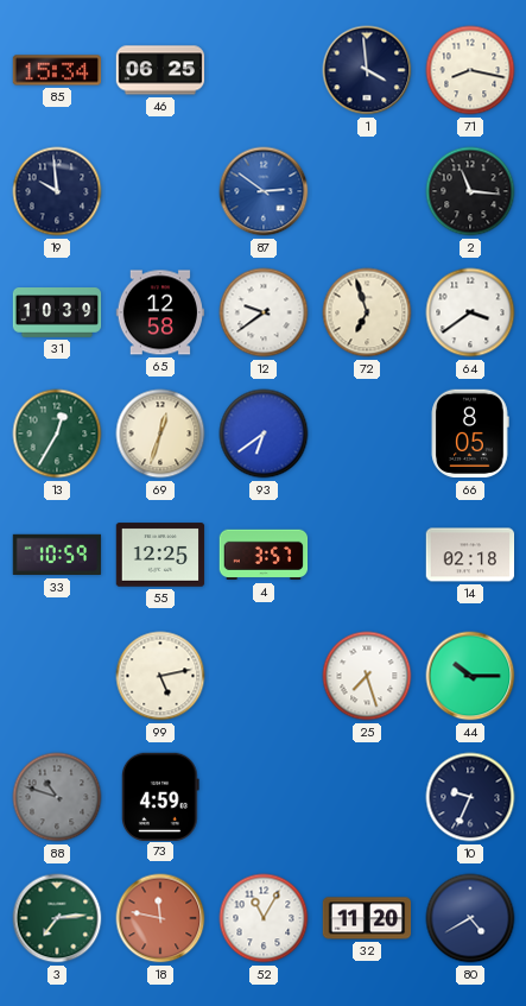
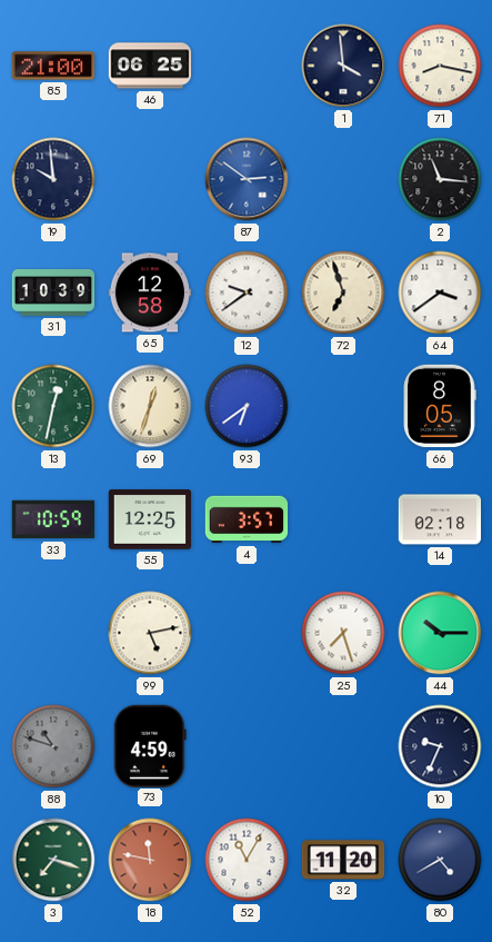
85: 15:34 -> 21:00
13: 12:35 -> 12:32
3: 7:14 -> 7:18
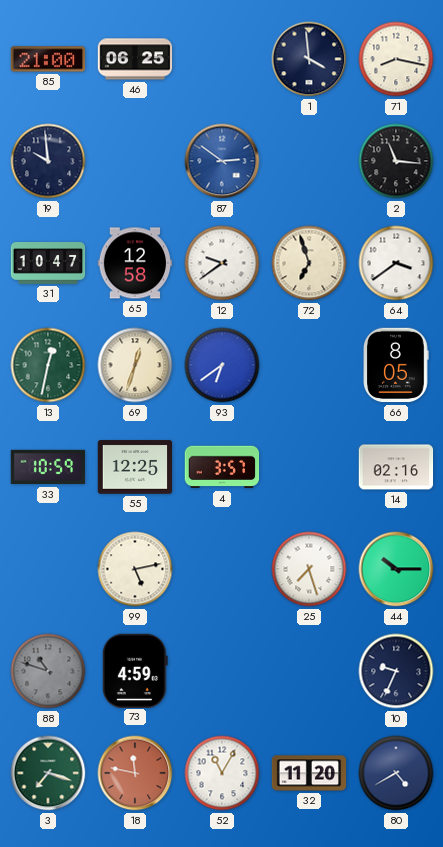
31: 10:39 -> 10:47
14: 02:18 -> 02:16
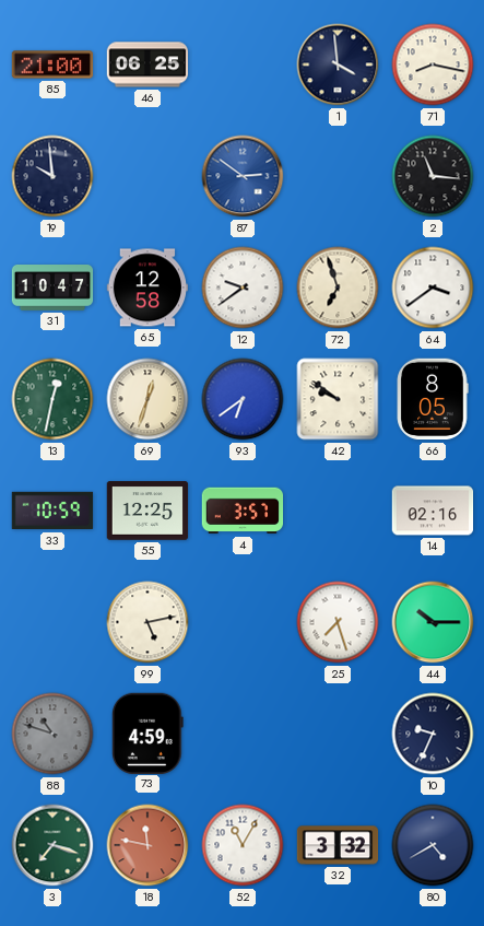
42: none -> 9:51
32: 11:20 -> 3:32
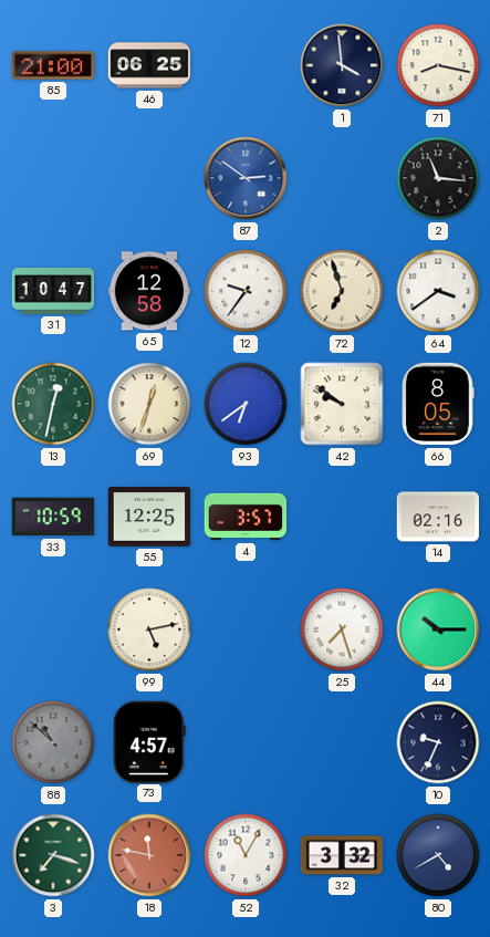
19: 9:59 -> none
12: 9:39 -> 9:36
88: 10:48 -> 10:52
73: 4:59 -> 4:57
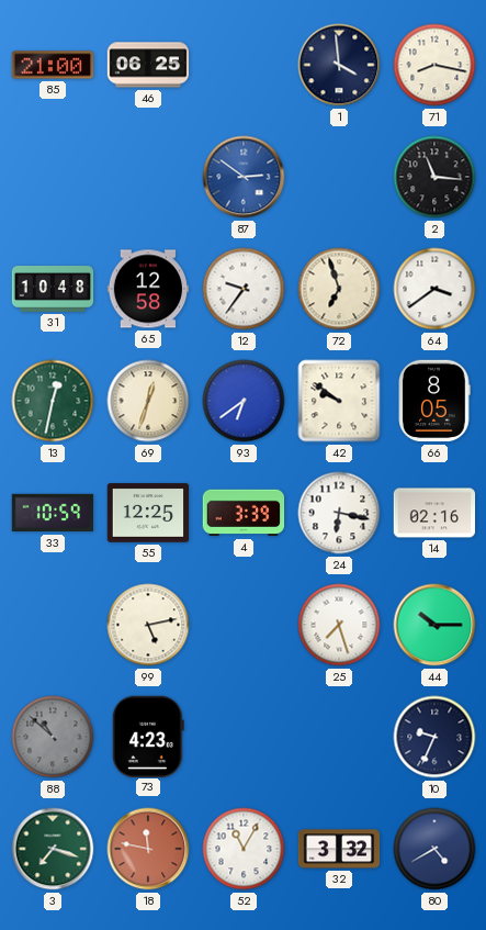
31: 10:47 -> 10:48
4: 3:57 -> 3:39
24: none -> 6:17
73: 4:57 -> 4:23
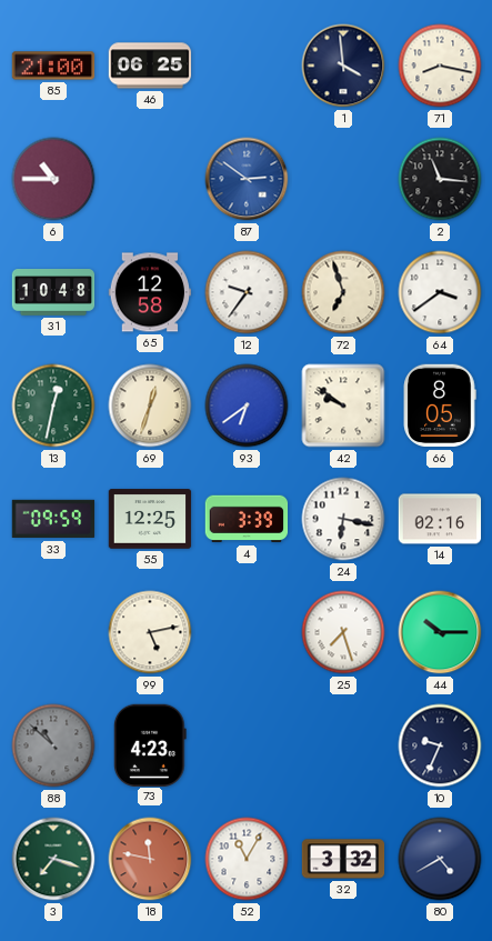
6: none -> 10:45
33: 10:59 -> 09:59
